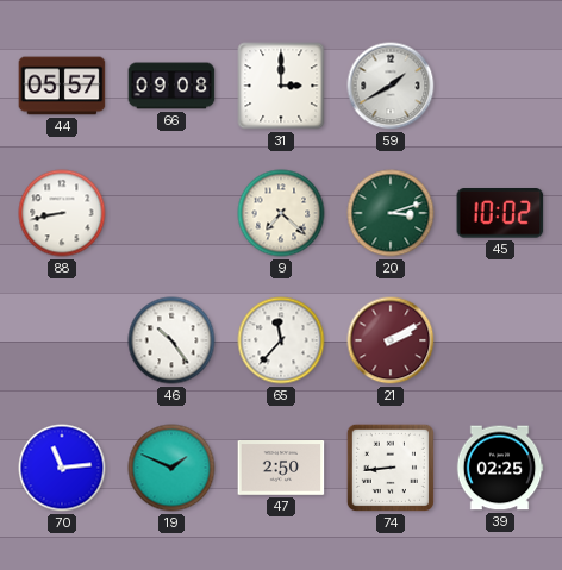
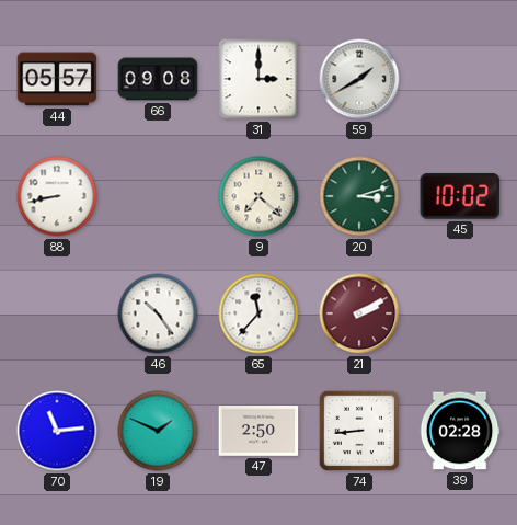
39: 02:25 -> 02:28
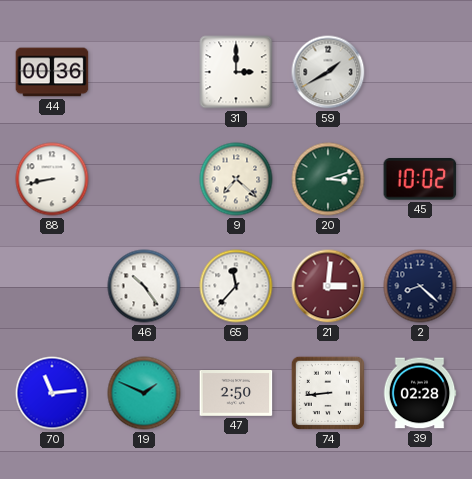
44: 05:57 -> 00:36
66: 09:08 -> none
21: 2:10 -> 3:01
2: none -> 8:22
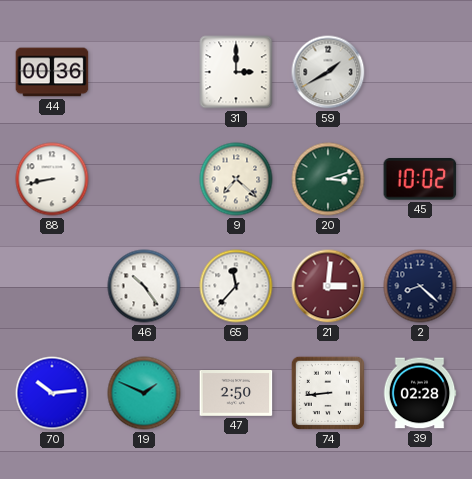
70: 11:14 -> 10:14
